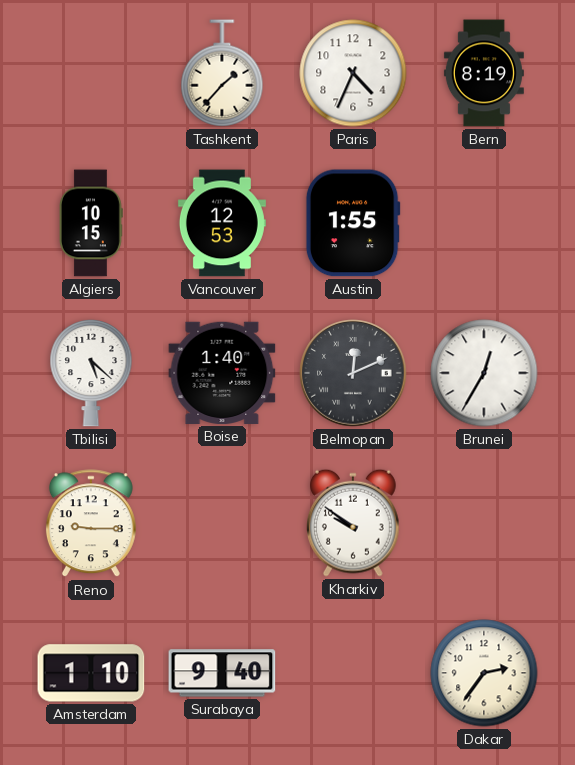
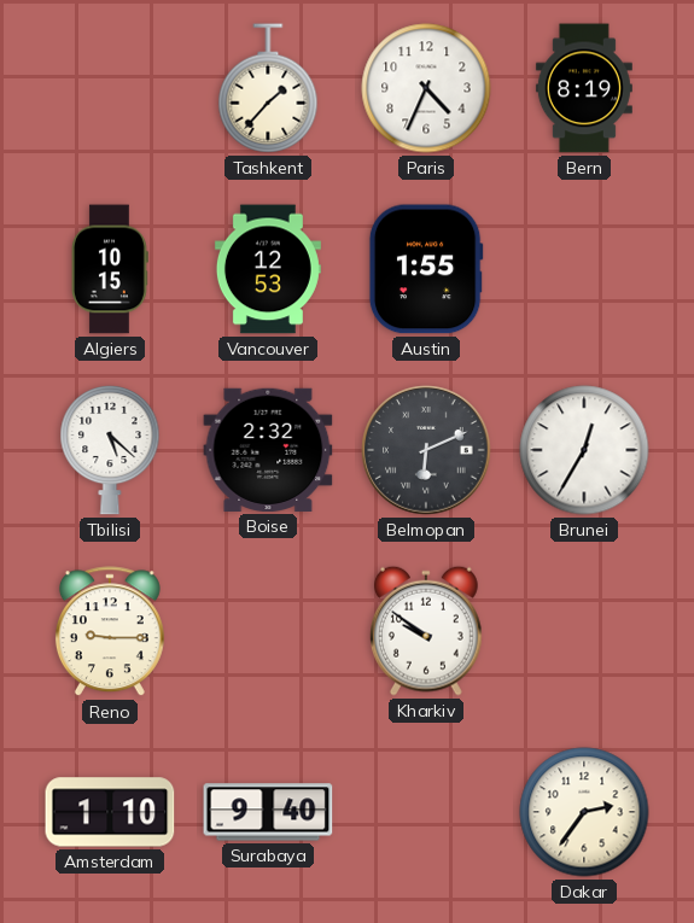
Boise: 1:40 -> 2:32
Belmopan: 12:11 -> 6:11
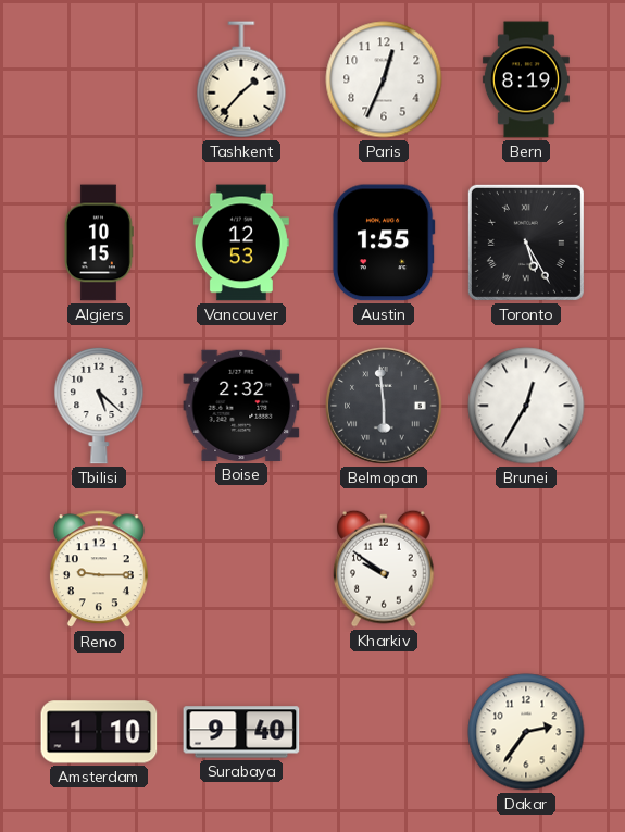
Paris: 4:34 -> 12:34
Toronto: none -> 5:25
Belmopan: 6:11 -> 5:59
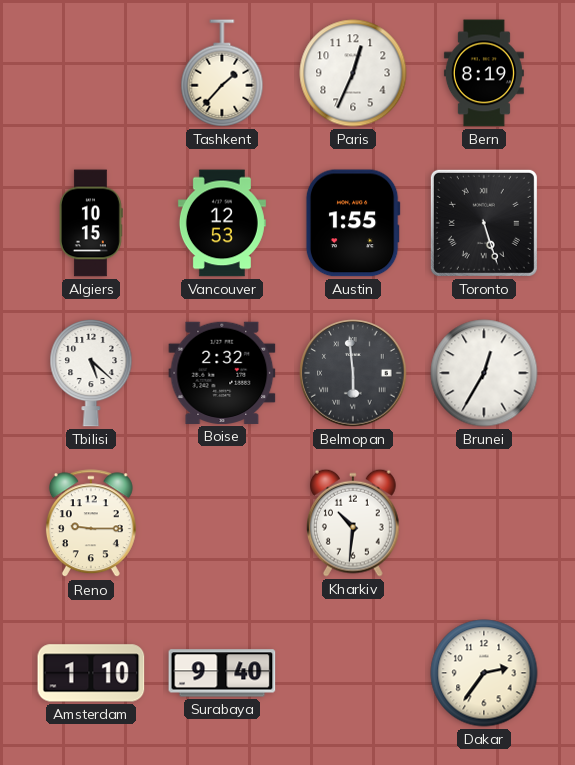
Toronto: 5:25 -> 5:27
Kharkiv: 9:51 -> 10:31
